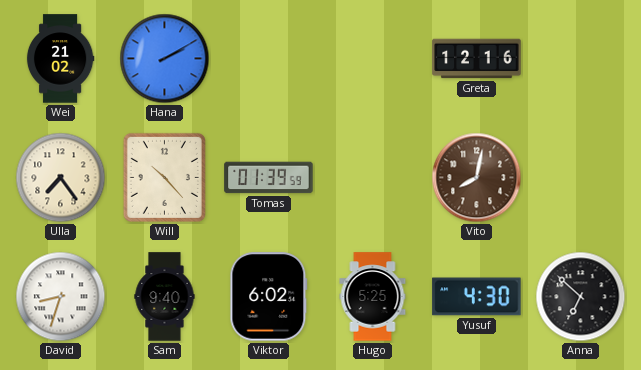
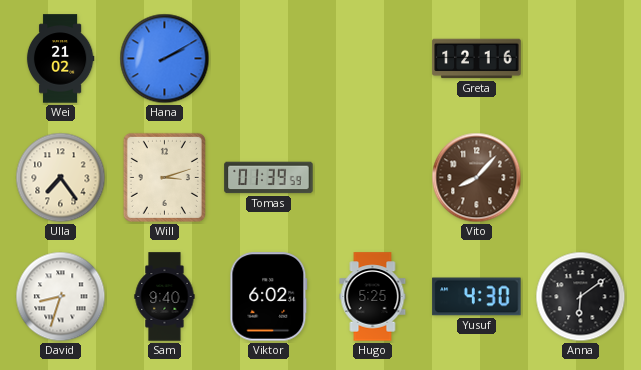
Will: 10:23 -> 3:12
Vito: 8:02 -> 8:07
Anna: 6:52 -> 6:09
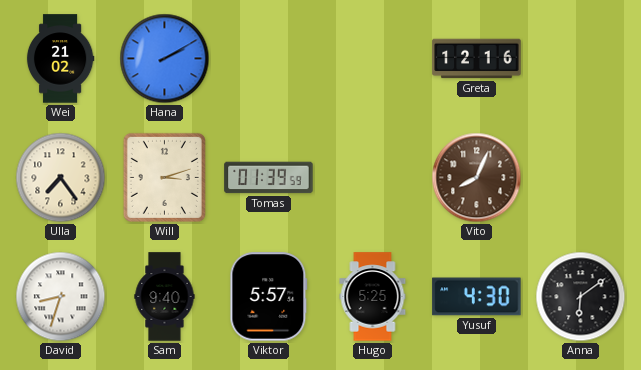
Vito: 8:07 -> 8:04
Viktor: 6:02 -> 5:57
